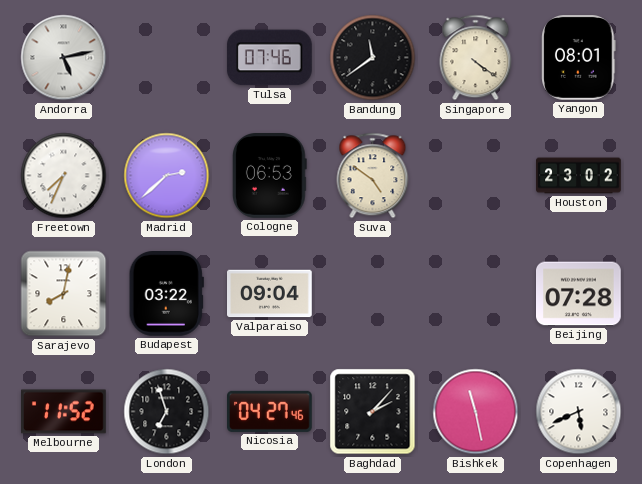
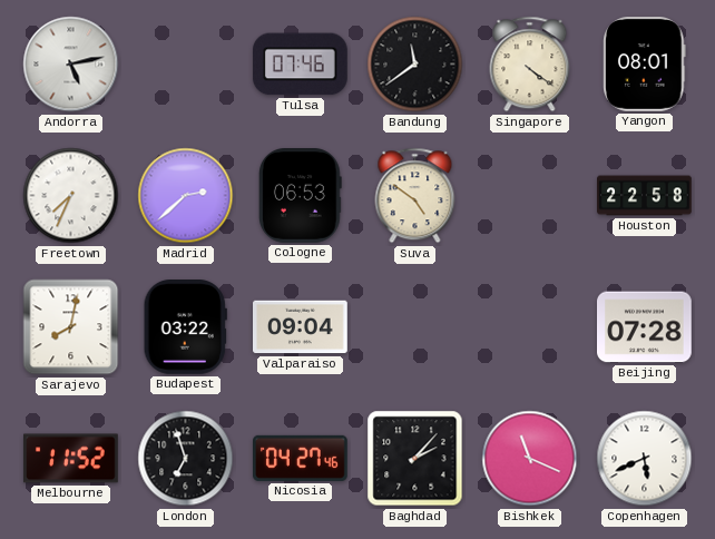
Houston: 23:02 -> 22:58
Bishkek: 11:28 -> 11:19
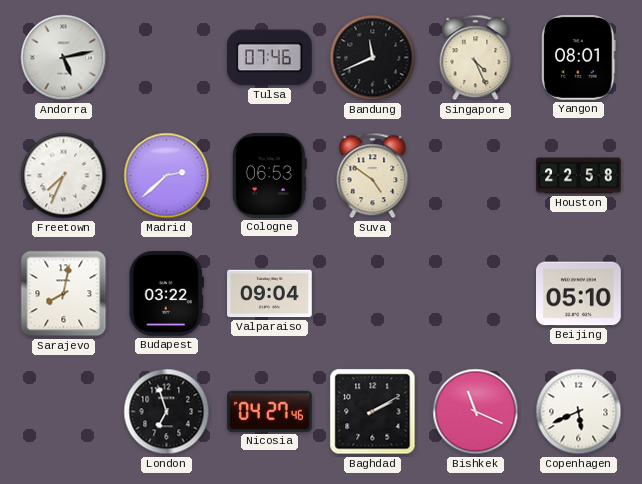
Bandung: 11:39 -> 11:41
Singapore: 4:21 -> 4:26
Beijing: 07:28 -> 05:10
Melbourne: 11:52 -> none
Baghdad: 2:07 -> 2:10
